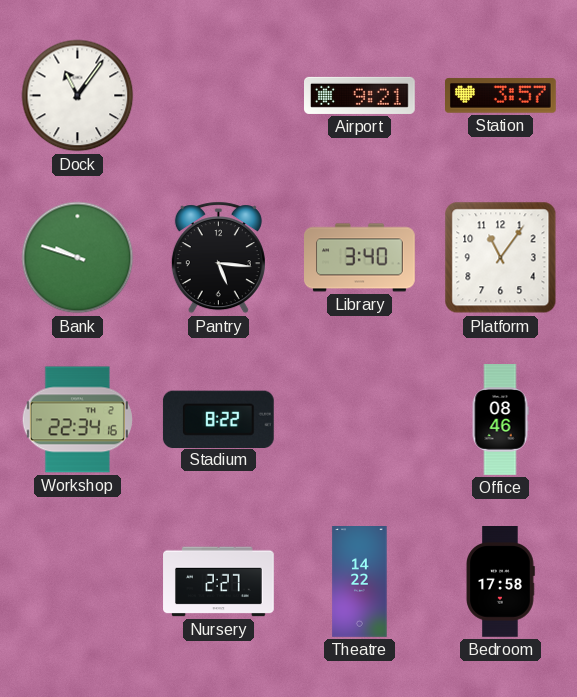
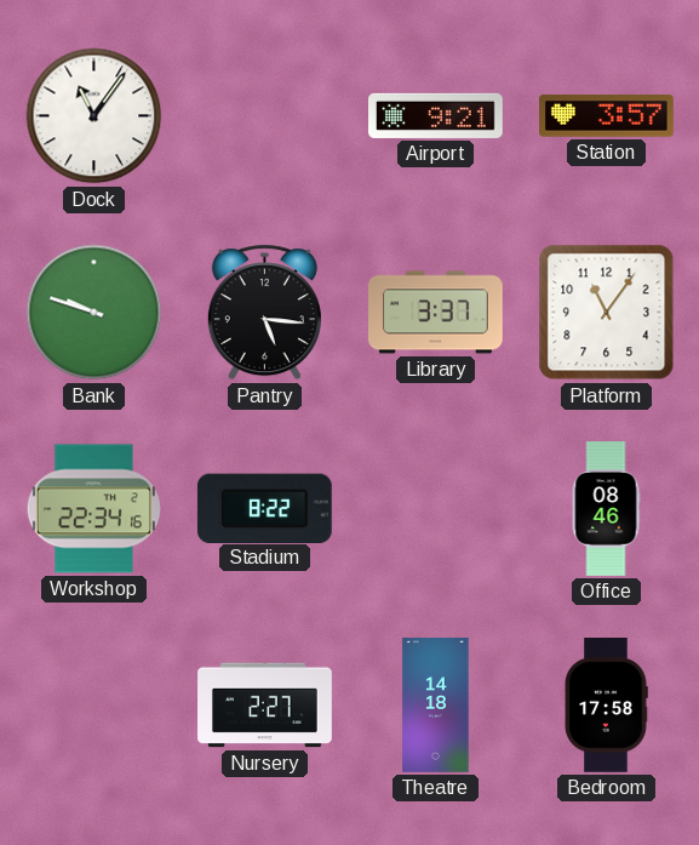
Library: 3:40 -> 3:37
Theatre: 14:22 -> 14:18
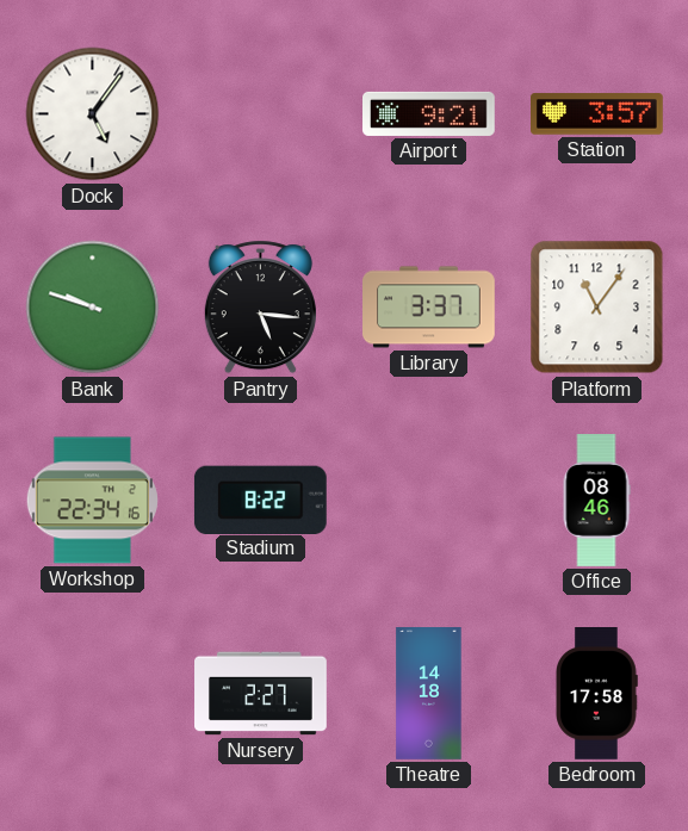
Dock: 11:06 -> 5:06
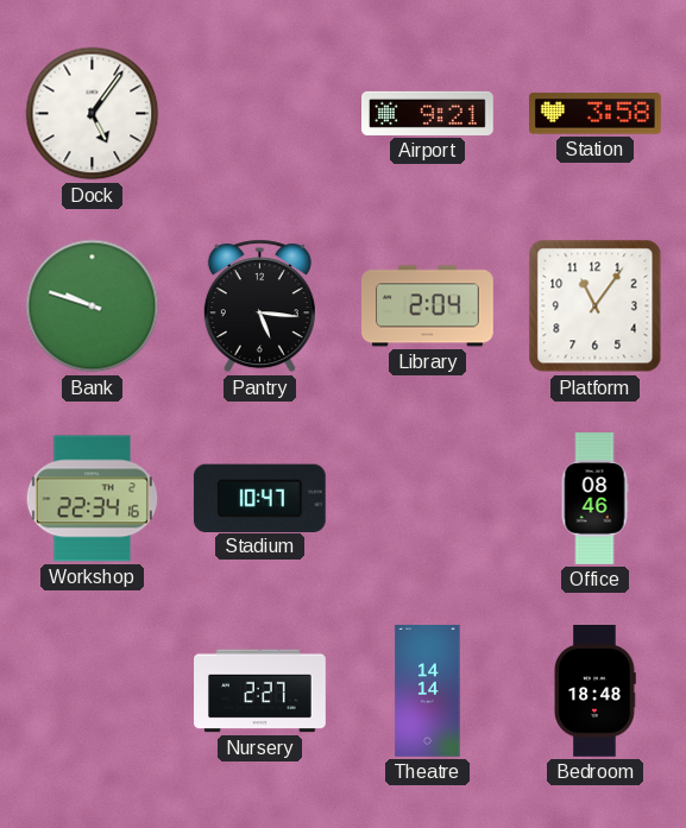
Station: 3:57 -> 3:58
Library: 3:37 -> 2:04
Stadium: 8:22 -> 10:47
Theatre: 14:18 -> 14:14
Bedroom: 17:58 -> 18:48
